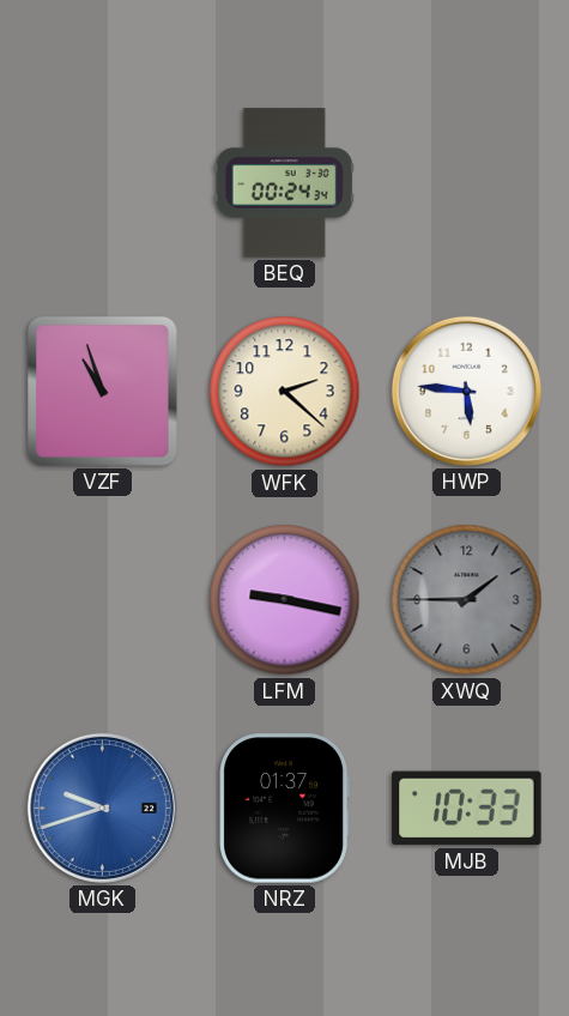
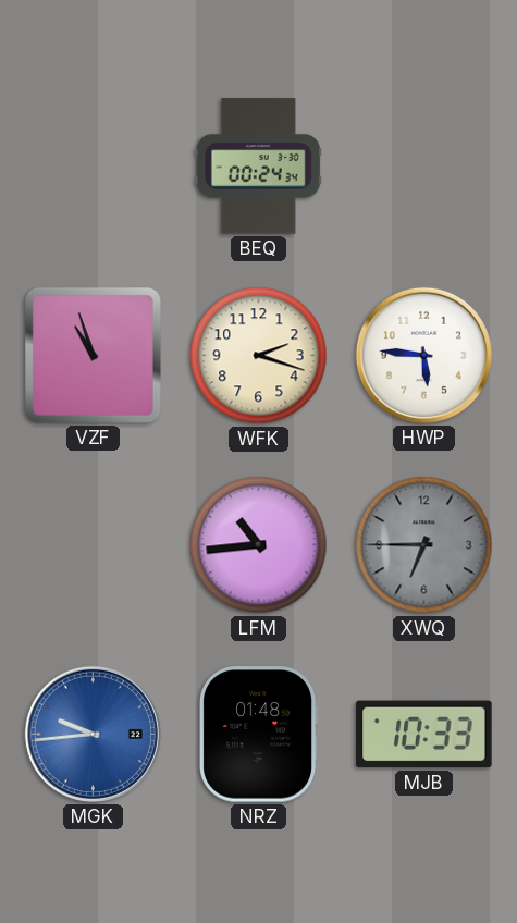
WFK: 2:22 -> 2:18
LFM: 9:17 -> 10:44
XWQ: 1:45 -> 6:45
MGK: 9:42 -> 9:44
NRZ: 01:37 -> 01:48
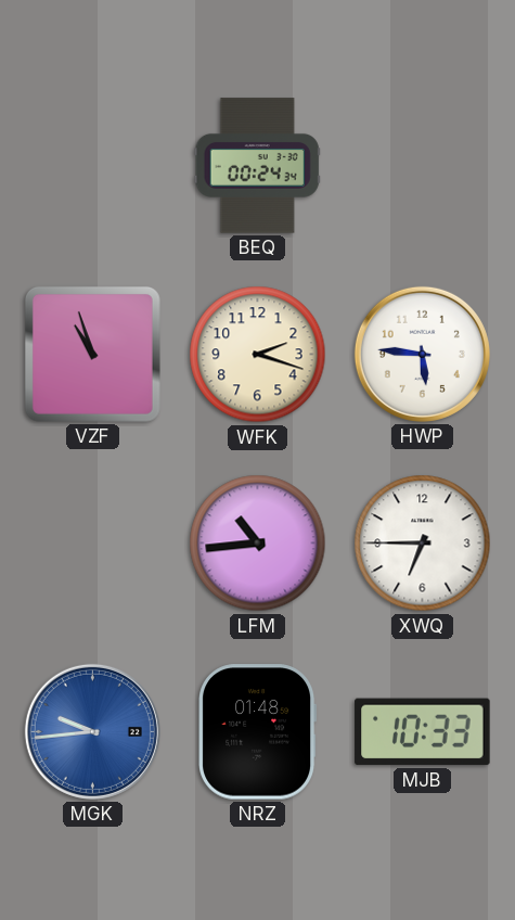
XWQ dial: grey -> white
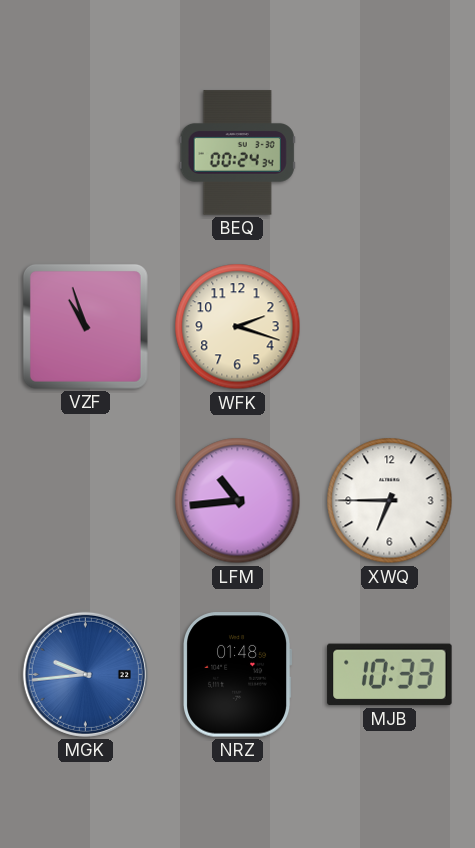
HWP: 5:46 -> none
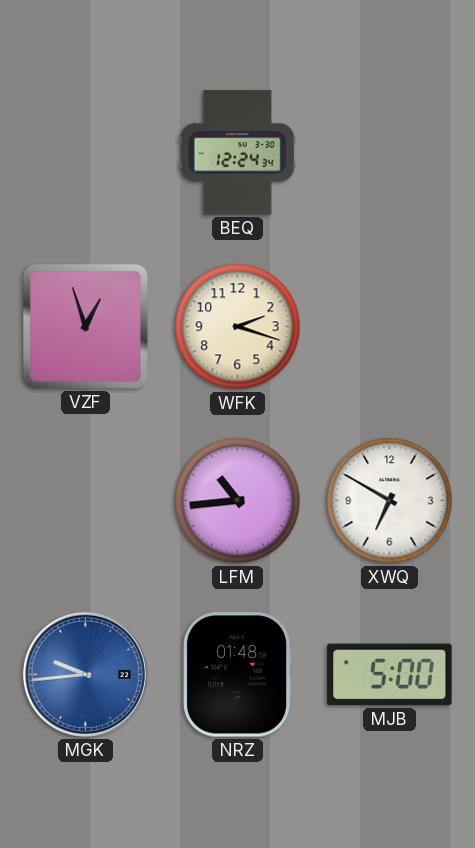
BEQ: 00:24 -> 12:24
VZF: 10:57 -> 12:57
XWQ: 6:45 -> 6:50
MJB: 10:33 -> 5:00
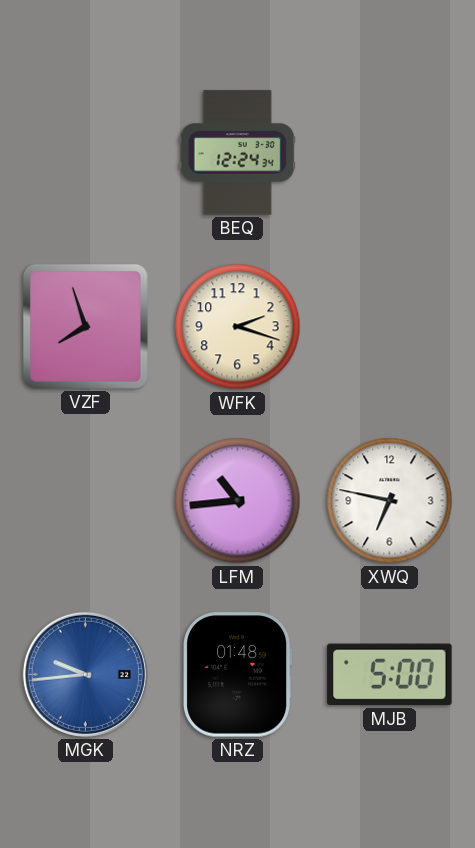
VZF: 12:57 -> 7:57
XWQ: 6:50 -> 6:47
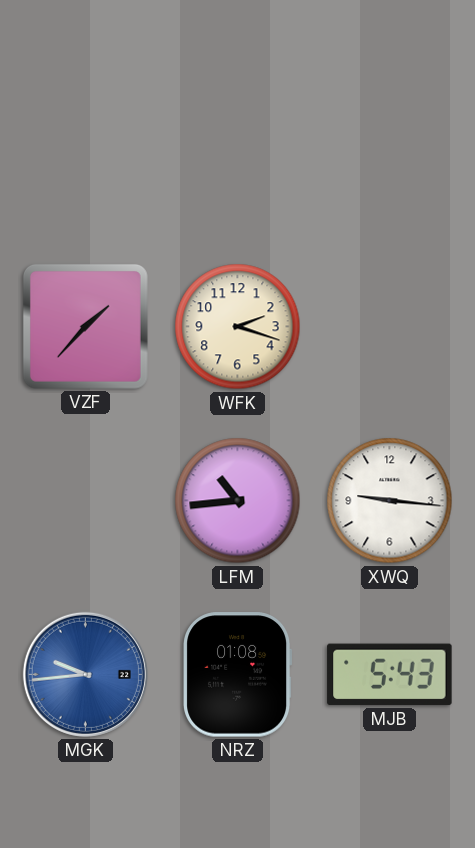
BEQ: 12:24 -> none
VZF: 7:57 -> 1:37
XWQ: 6:47 -> 9:16
NRZ: 01:48 -> 01:08
MJB: 5:00 -> 5:43
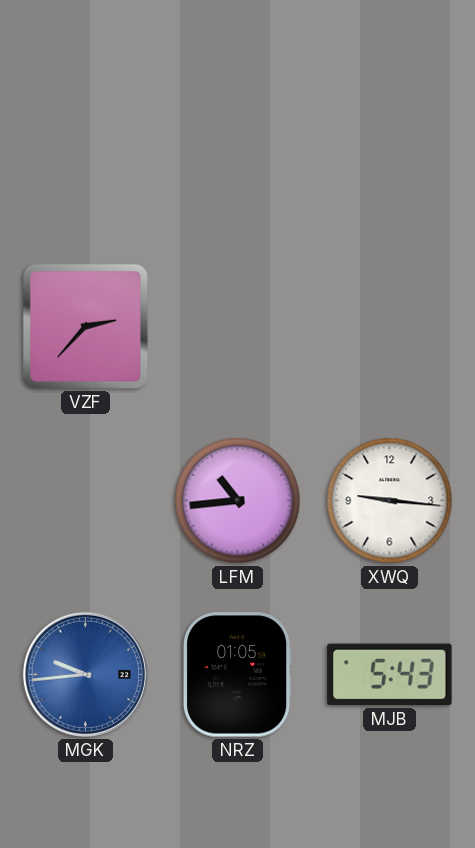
VZF: 1:37 -> 2:37
WFK: 2:18 -> none
NRZ: 01:08 -> 01:05
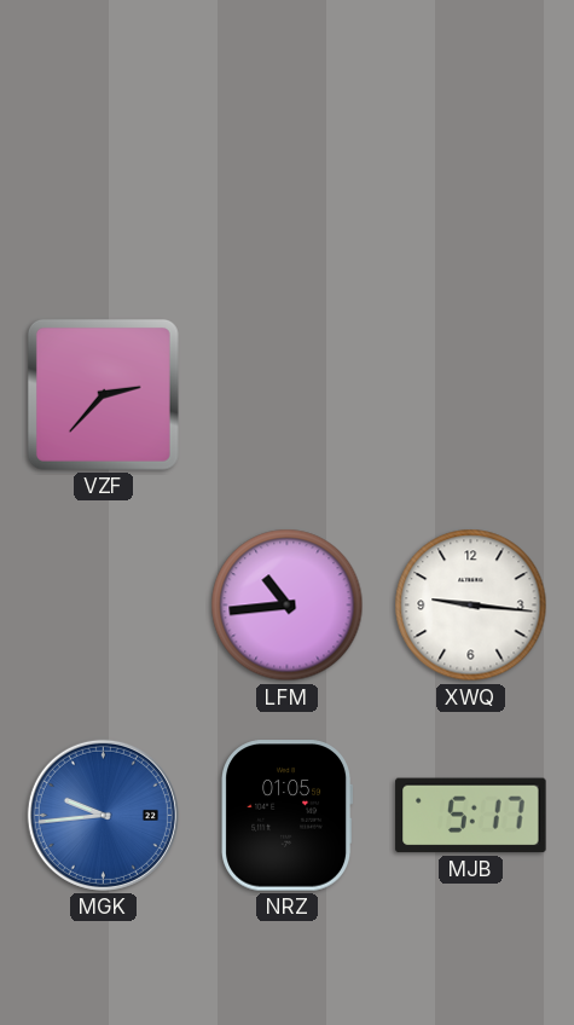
MJB: 5:43 -> 5:17
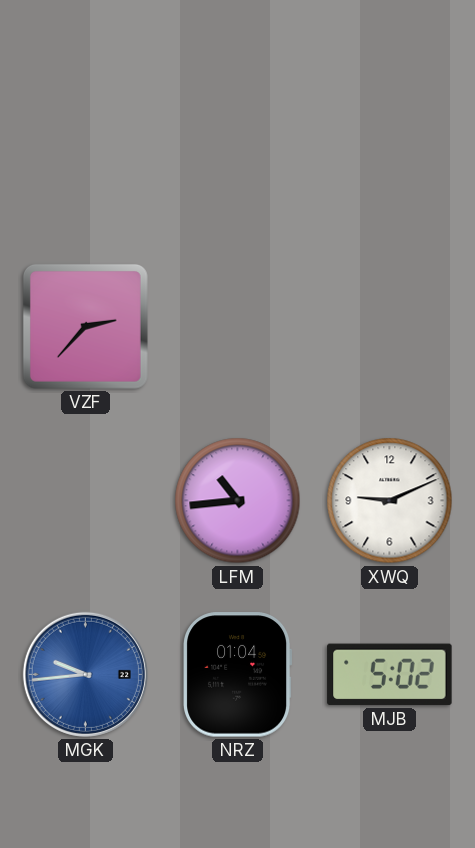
XWQ: 9:16 -> 9:11
NRZ: 01:05 -> 01:04
MJB: 5:17 -> 5:02
